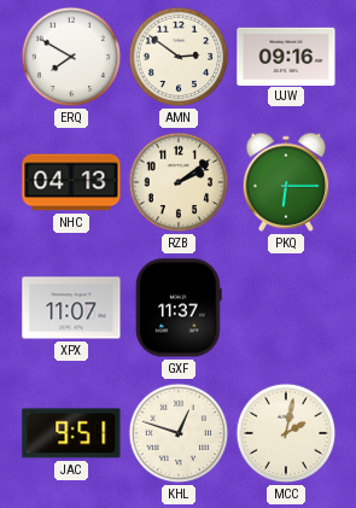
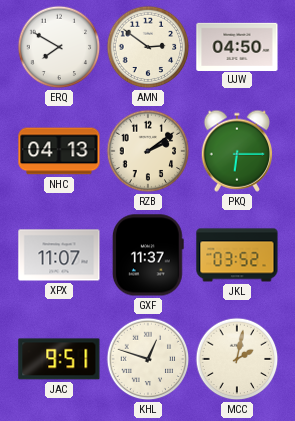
UJW: 09:16 -> 04:50
JKL: none -> 03:52
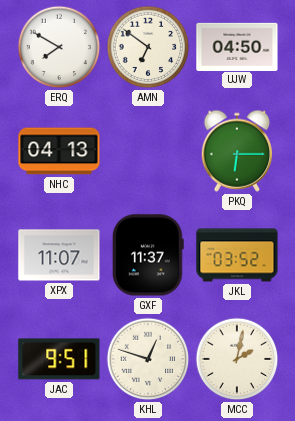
AMN: 2:51 -> 6:51
RZB: 2:09 -> none
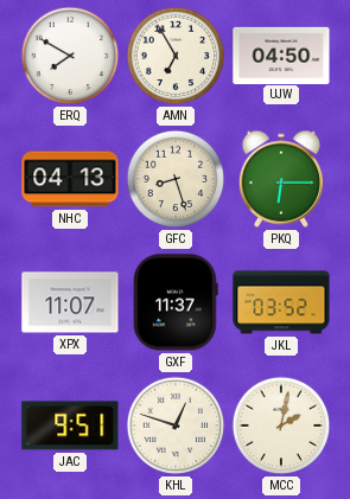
AMN: 6:51 -> 6:55
GFC: none -> 8:27
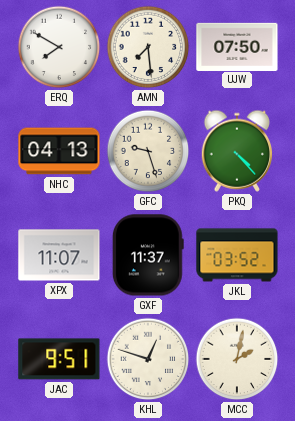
AMN: 6:55 -> 7:29
UJW: 04:50 -> 07:50
GFC: 8:27 -> 9:27
PKQ: 6:15 -> 4:23
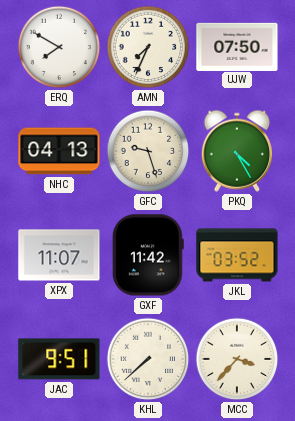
AMN: 7:29 -> 7:34
PKQ: 4:23 -> 4:25
GXF: 11:37 -> 11:42
KHL: 12:48 -> 7:38
MCC: 2:02 -> 3:37
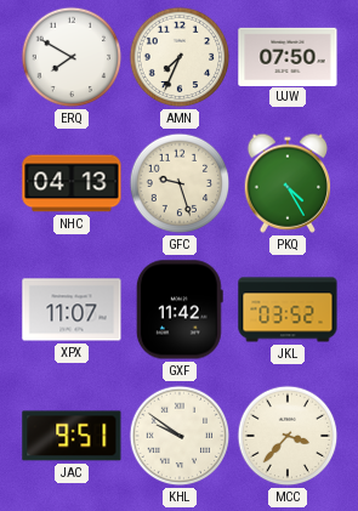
KHL: 7:38 -> 9:51
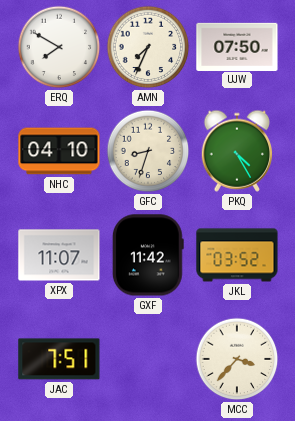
NHC: 04:13 -> 04:10
GFC: 9:27 -> 8:33
JAC: 9:51 -> 7:51
KHL: 9:51 -> none
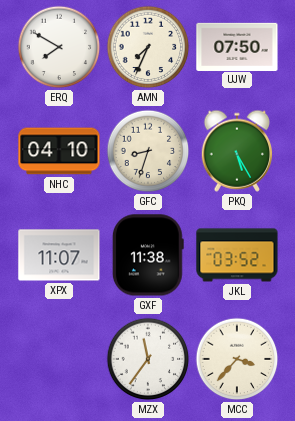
PKQ: 4:25 -> 5:25
GXF: 11:42 -> 11:38
JAC: 7:51 -> none
MZX: none -> 11:36
